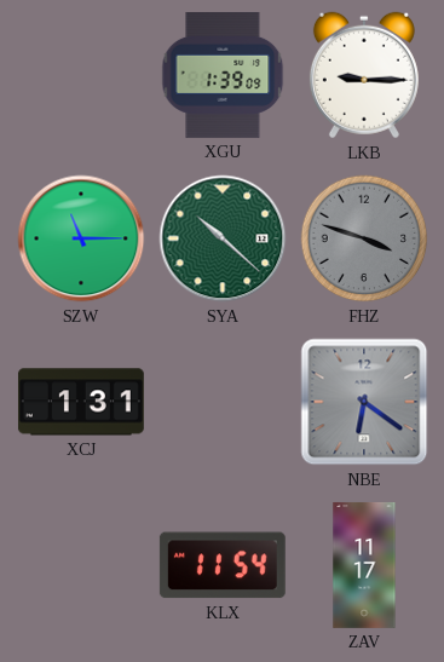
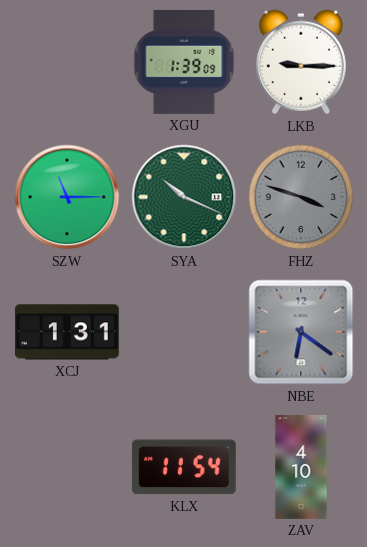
SYA: 10:22 -> 10:19
ZAV: 11:17 -> 4:10
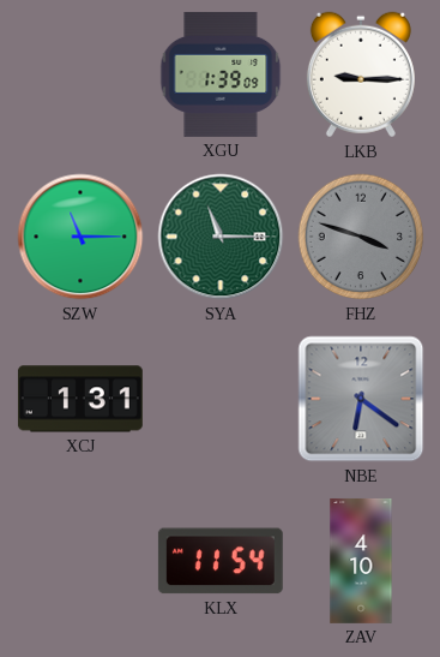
SYA: 10:19 -> 11:15
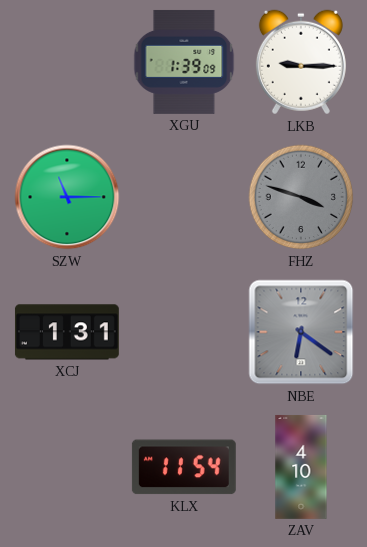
SYA: 11:15 -> none
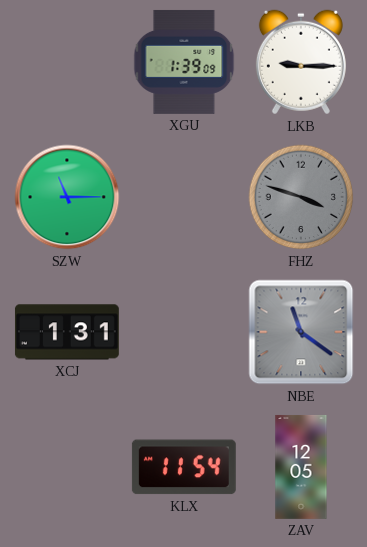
NBE: 6:21 -> 11:21
ZAV: 4:10 -> 12:05
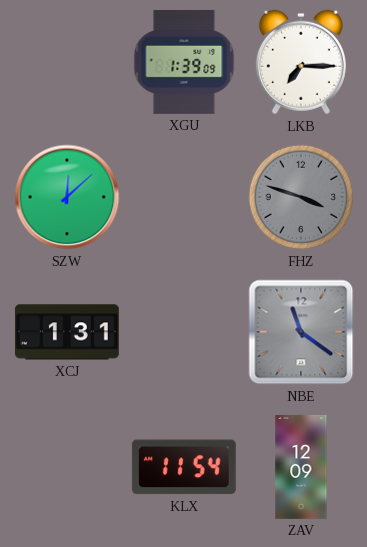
LKB: 9:15 -> 7:15
SZW: 11:15 -> 12:08
ZAV: 12:05 -> 12:09
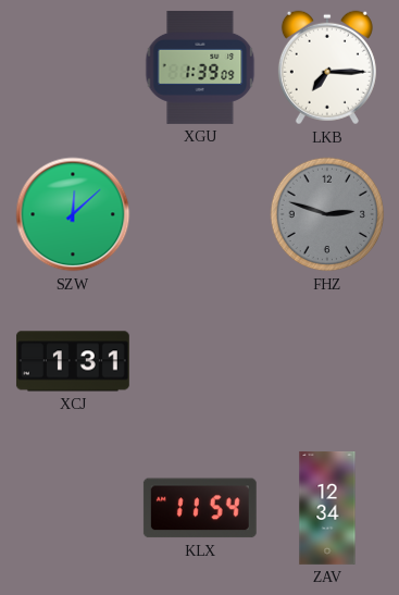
FHZ: 3:48 -> 2:48
NBE: 11:21 -> none
ZAV: 12:09 -> 12:34
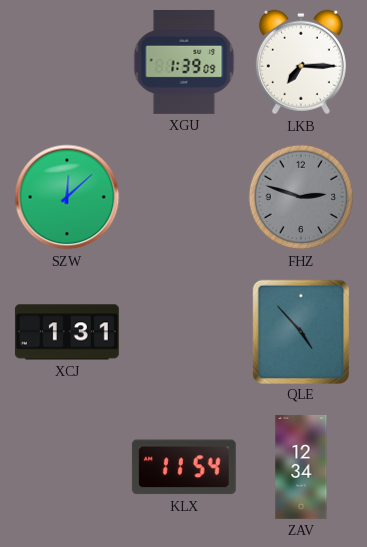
QLE: none -> 4:53
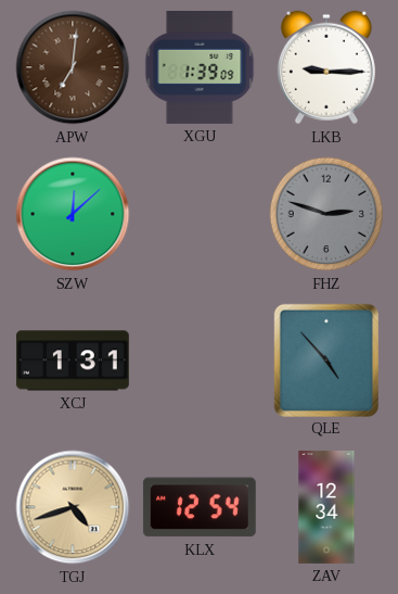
APW: none -> 7:01
LKB: 7:15 -> 9:15
TGJ: none -> 4:42
KLX: 11:54 -> 12:54
